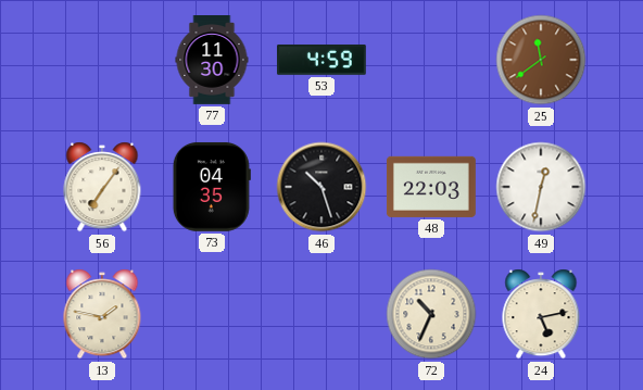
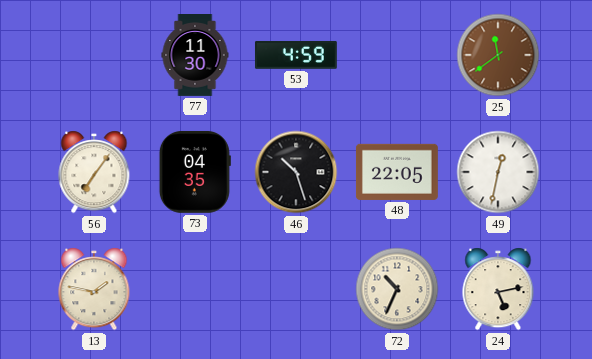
48: 22:03 -> 22:05
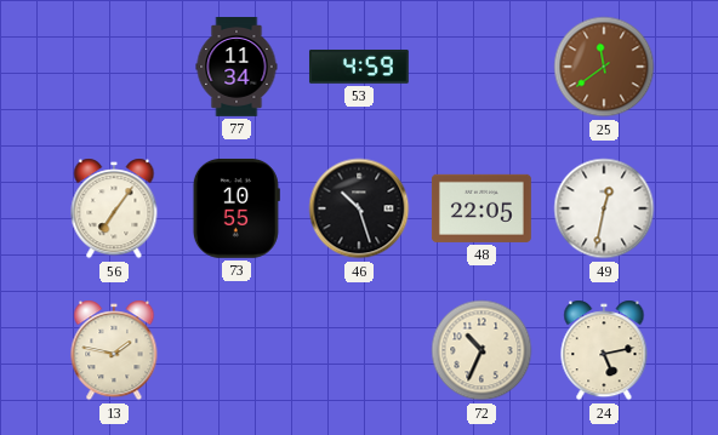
77: 11:30 -> 11:34
73: 04:35 -> 10:55
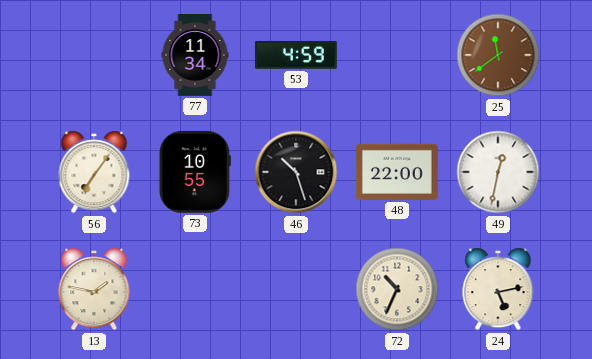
48: 22:05 -> 22:00
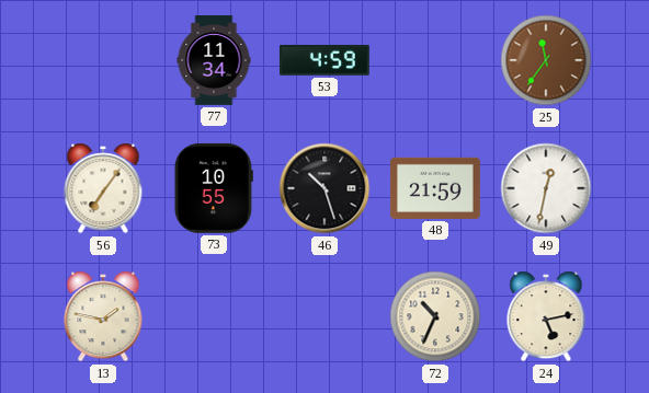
25: 11:39 -> 11:36
48: 22:00 -> 21:59
